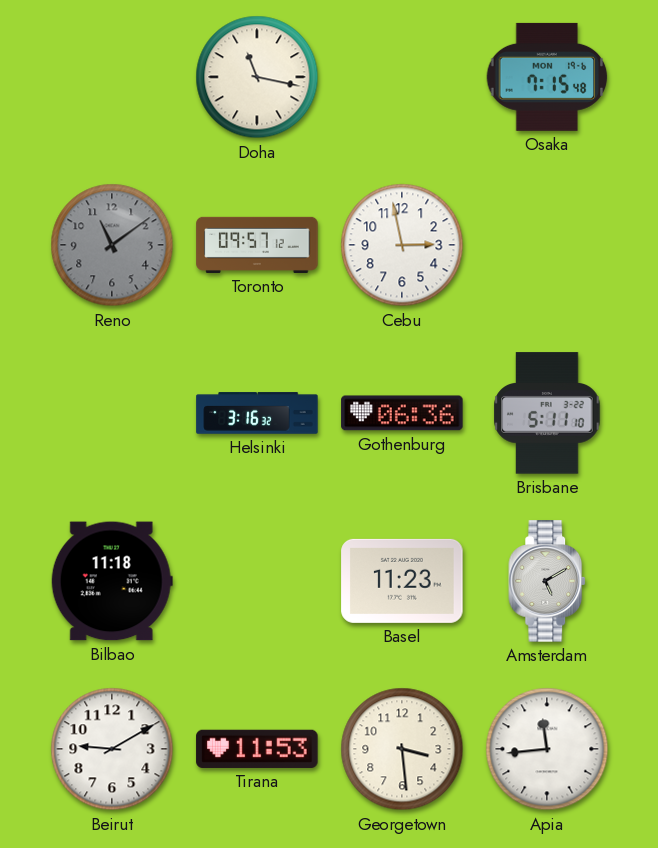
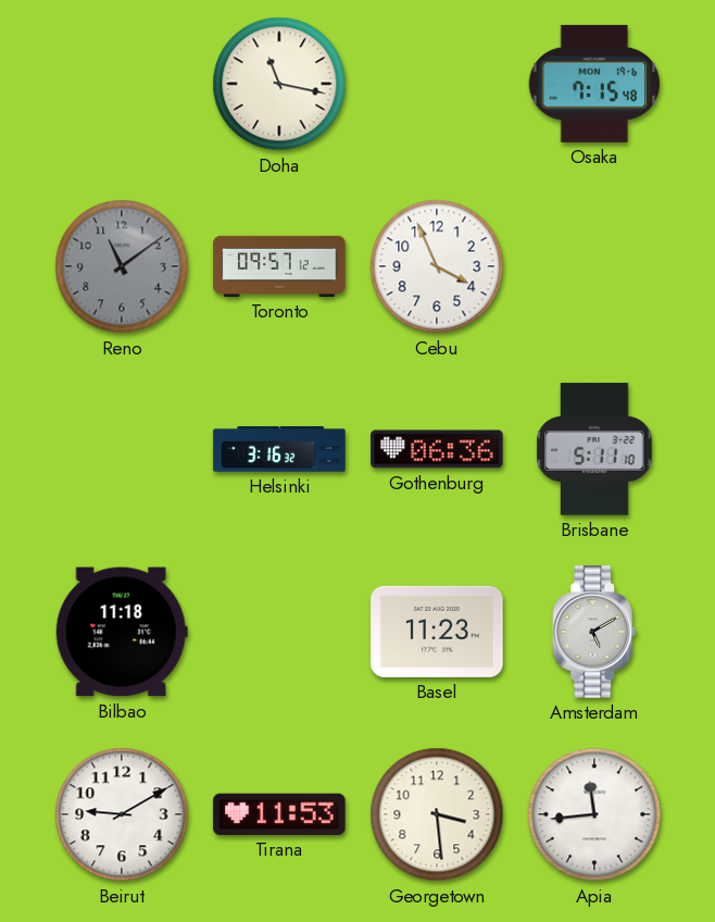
Cebu: 2:58 -> 3:56
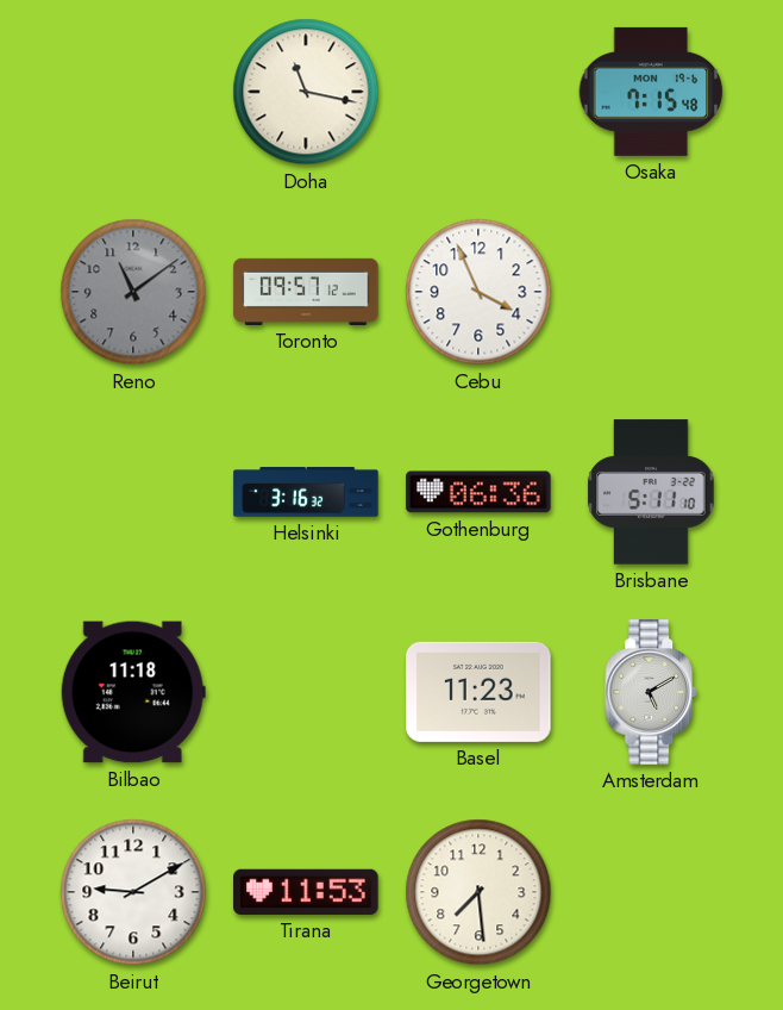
Georgetown: 3:29 -> 7:29
Apia: 11:44 -> none
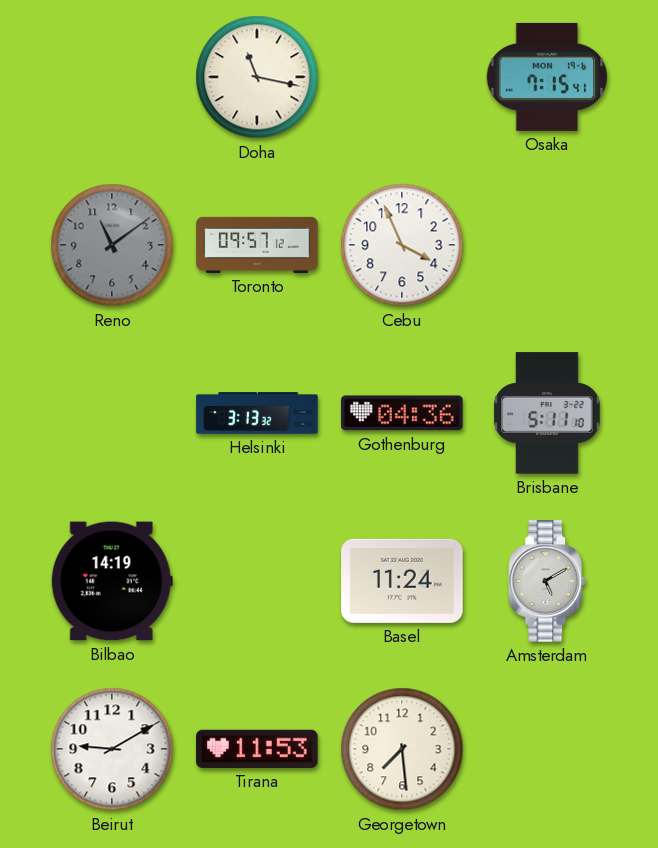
Osaka: 7:15:48 -> 7:15:41
Helsinki: 3:16 -> 3:13
Gothenburg: 06:36 -> 04:36
Bilbao: 11:18 -> 14:19
Basel: 11:23 -> 11:24
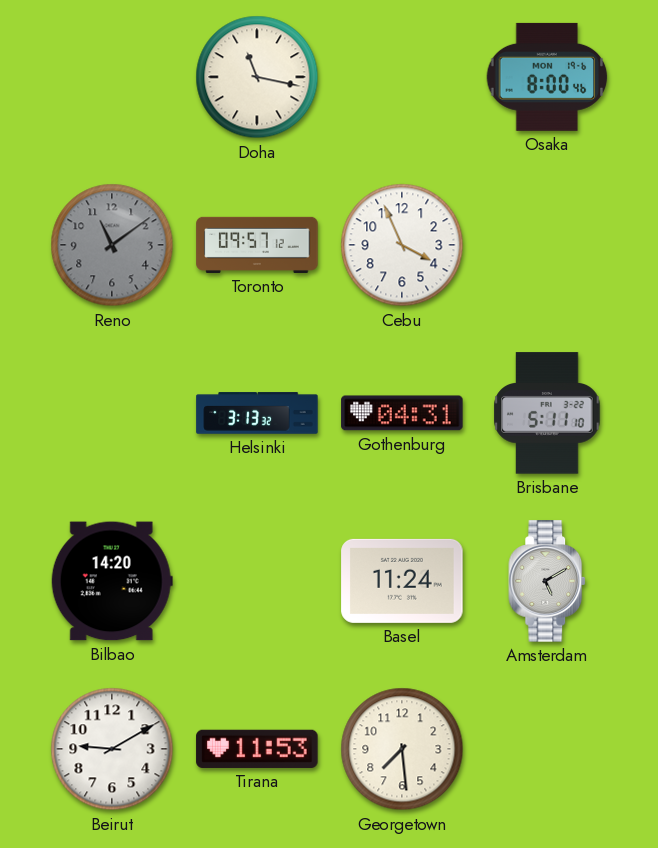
Osaka: 7:15 -> 8:00
Gothenburg: 04:36 -> 04:31
Bilbao: 14:19 -> 14:20
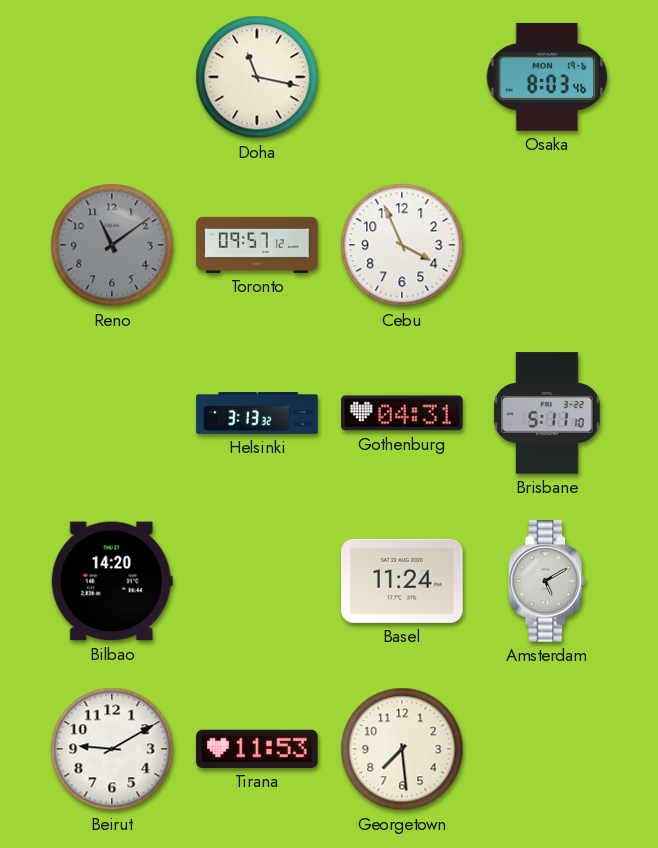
Osaka: 8:00 -> 8:03
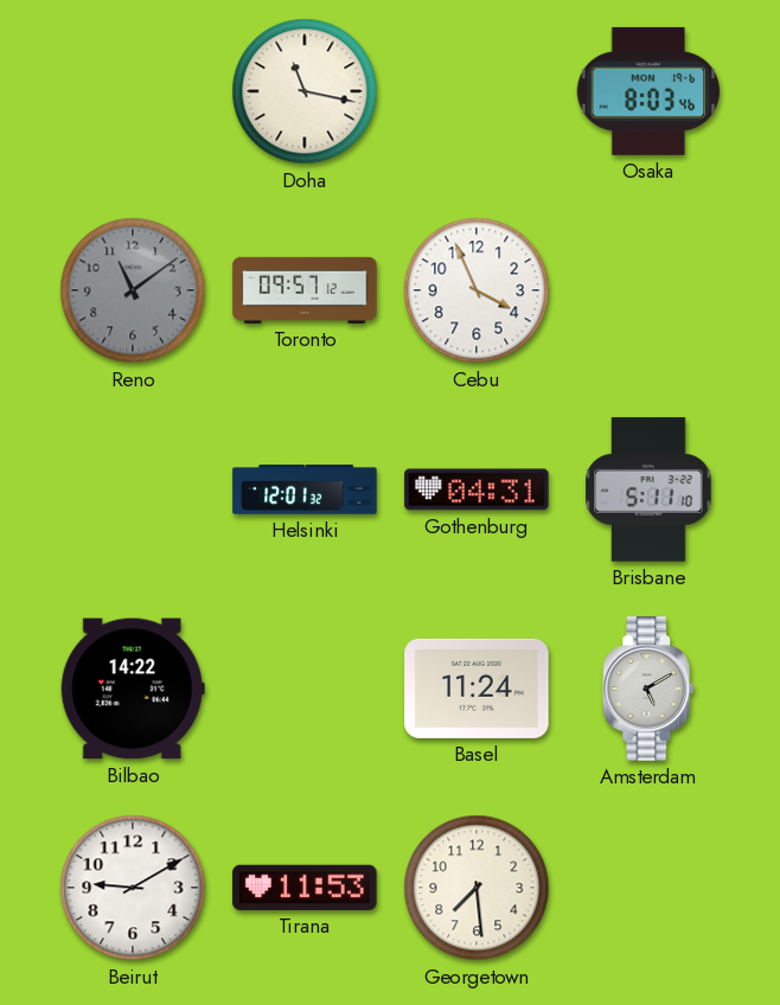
Helsinki: 3:13 -> 12:01
Bilbao: 14:20 -> 14:22
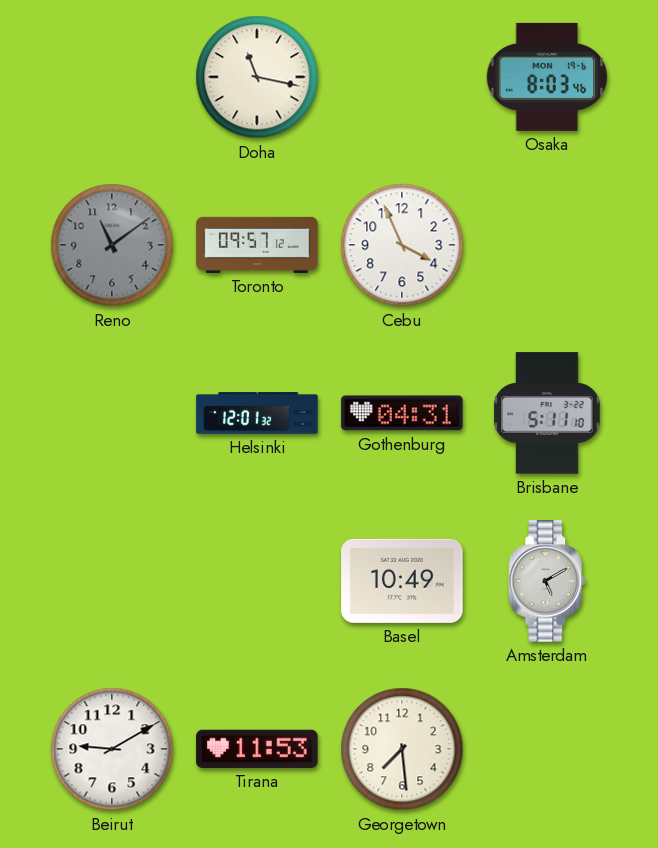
Bilbao: 14:22 -> none
Basel: 11:24 -> 10:49
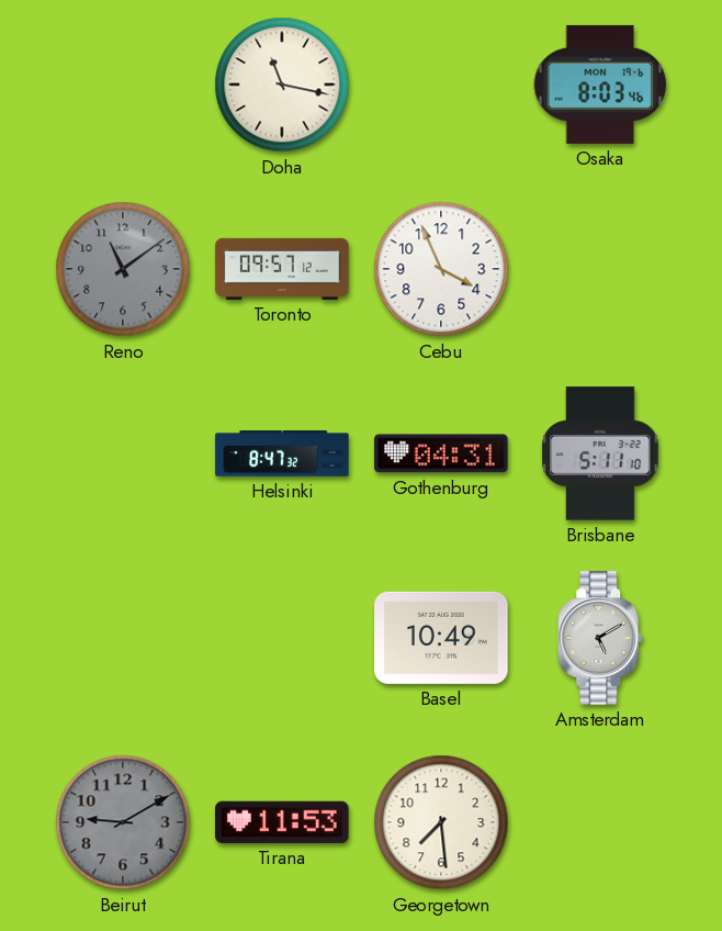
Helsinki: 12:01 -> 8:47
Beirut dial: white -> grey
